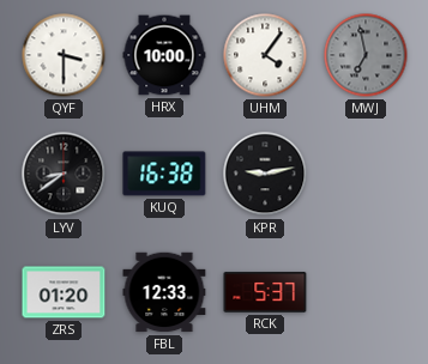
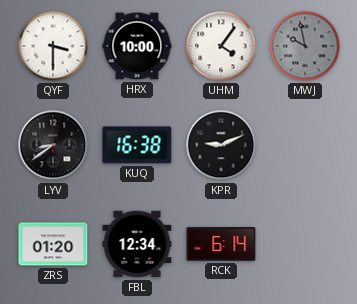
MWJ: 6:58 -> 9:58
KPR: 9:13 -> 9:11
FBL: 12:33 -> 12:34
RCK: 5:37 -> 6:14
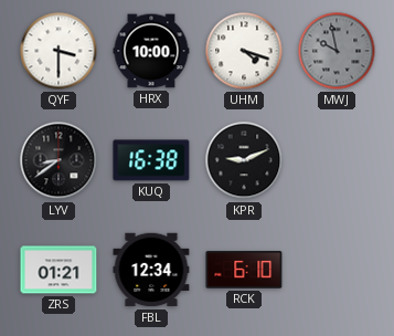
UHM: 4:06 -> 4:18
ZRS: 01:20 -> 01:21
RCK: 6:14 -> 6:10
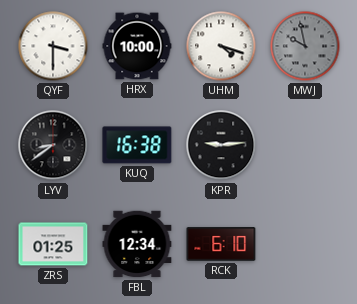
KPR: 9:11 -> 9:14
ZRS: 01:21 -> 01:25
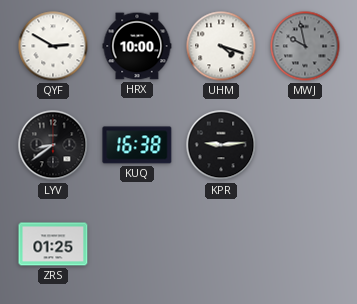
QYF: 3:30 -> 2:50
FBL: 12:34 -> none
RCK: 6:10 -> none
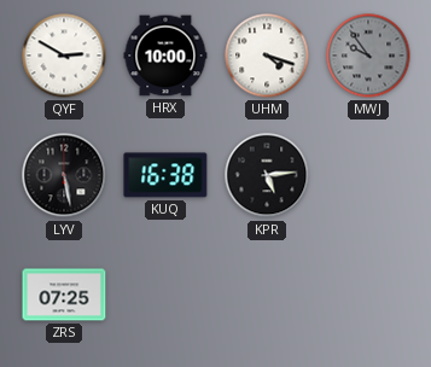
MWJ: 9:58 -> 9:54
LYV: 8:39 -> 5:28
KPR: 9:14 -> 5:14
ZRS: 01:25 -> 07:25
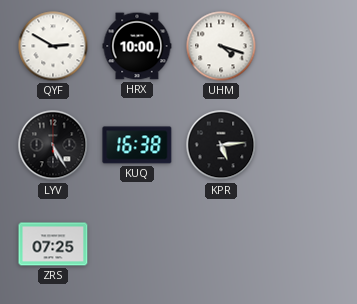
MWJ: 9:54 -> none
LYV: 5:28 -> 5:25
